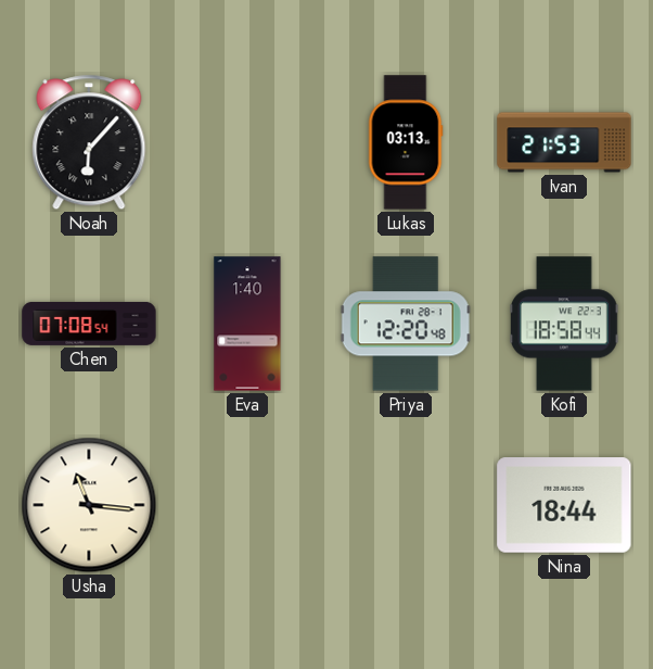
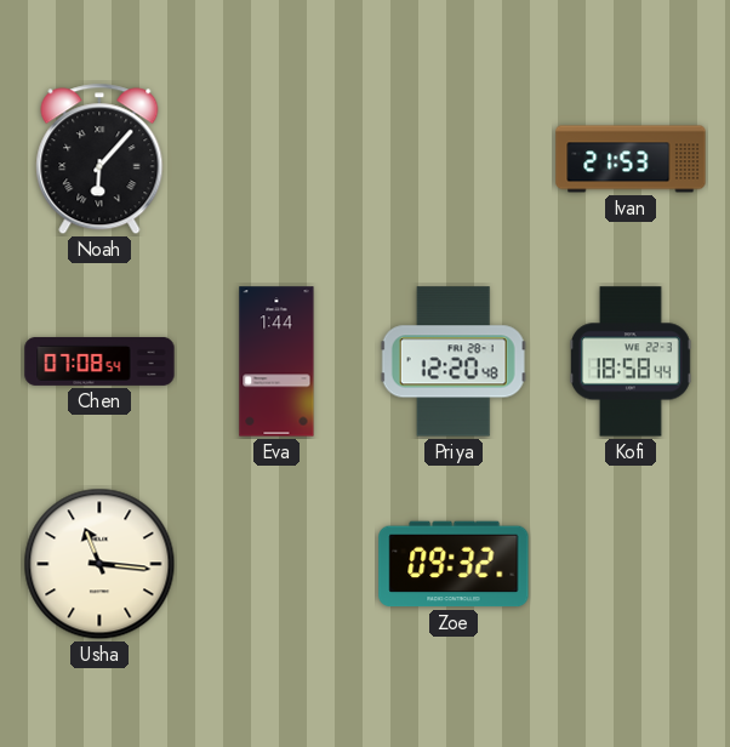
Lukas: 03:13 -> none
Eva: 1:40 -> 1:44
Zoe: none -> 09:32
Nina: 18:44 -> none
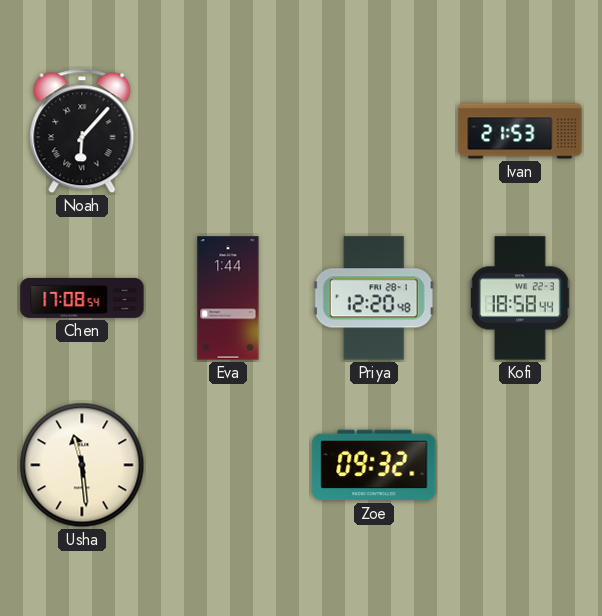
Chen: 07:08 -> 17:08
Usha: 11:16 -> 11:29
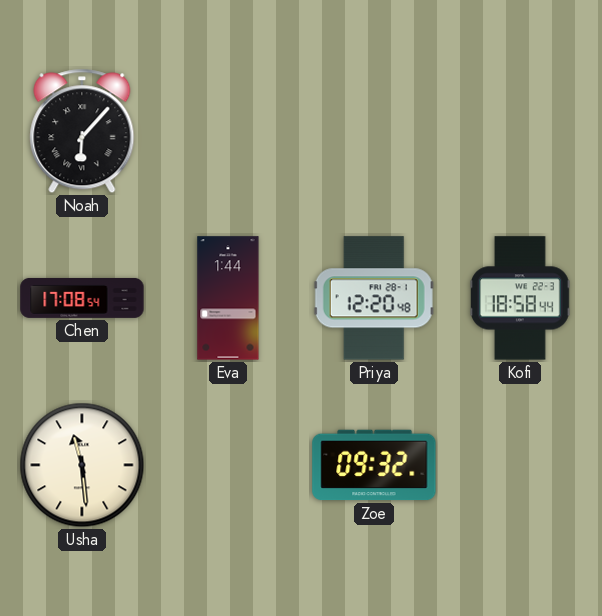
Ivan: 21:53 -> none
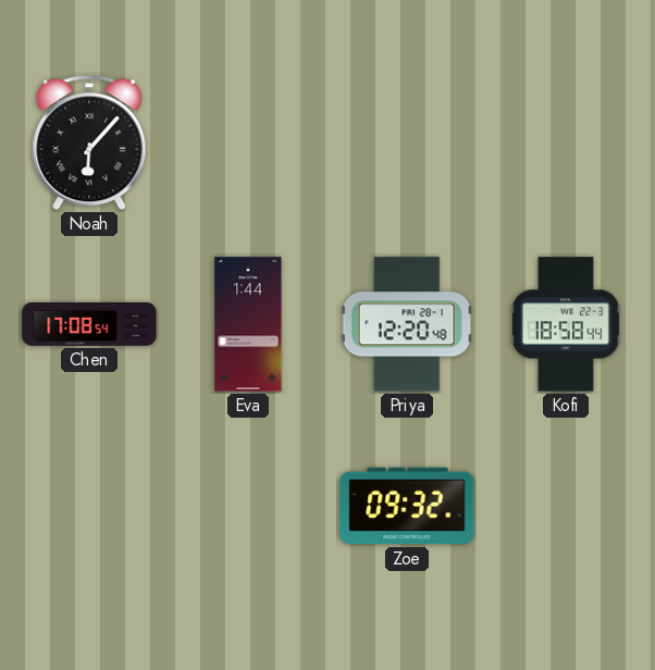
Usha: 11:29 -> none
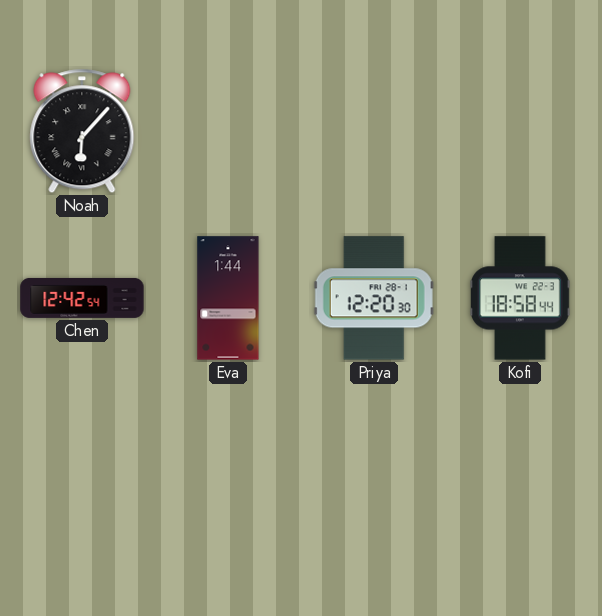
Chen: 17:08 -> 12:42
Priya: 12:20:48 -> 12:20:30
Zoe: 09:32 -> none
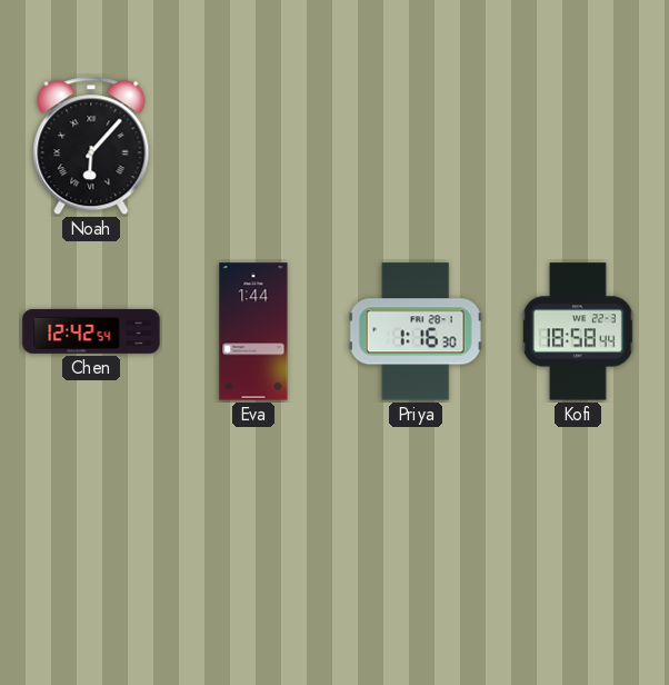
Priya: 12:20 -> 1:16
